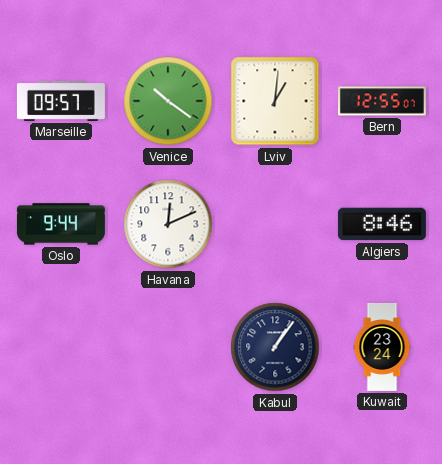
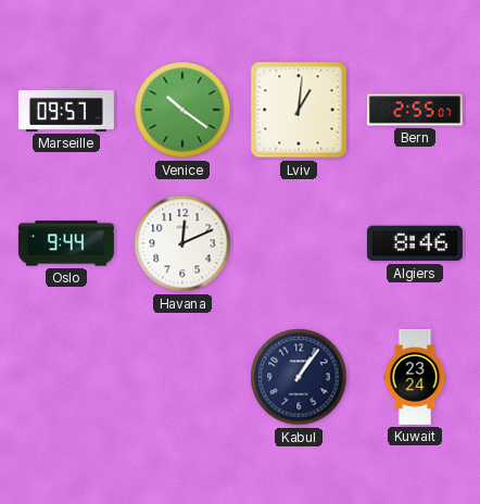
Bern: 12:55 -> 2:55
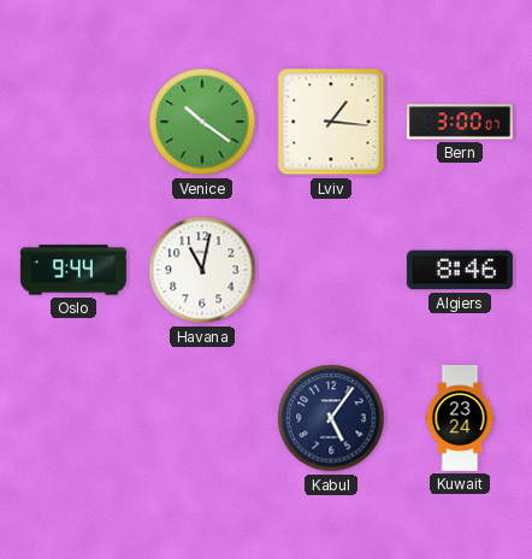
Marseille: 09:57 -> none
Lviv: 1:01 -> 1:16
Bern: 2:55 -> 3:00
Havana: 12:11 -> 11:02
Kabul: 1:06 -> 5:06
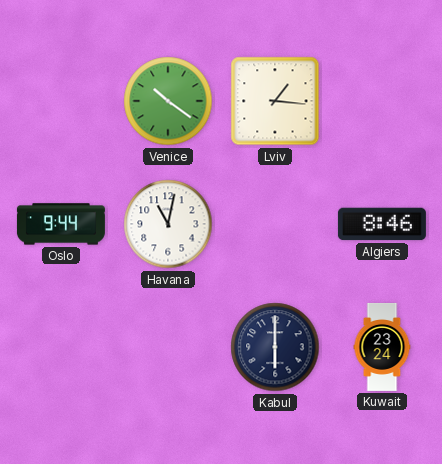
Bern: 3:00 -> none
Kabul: 5:06 -> 6:00
